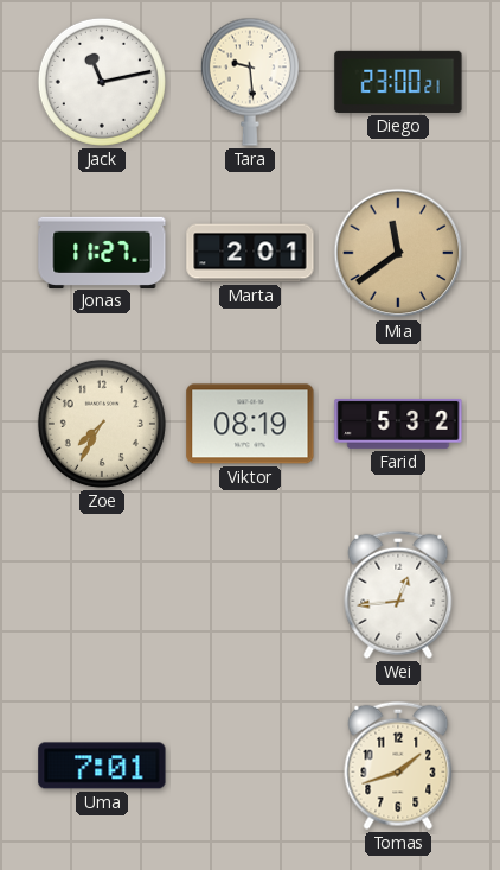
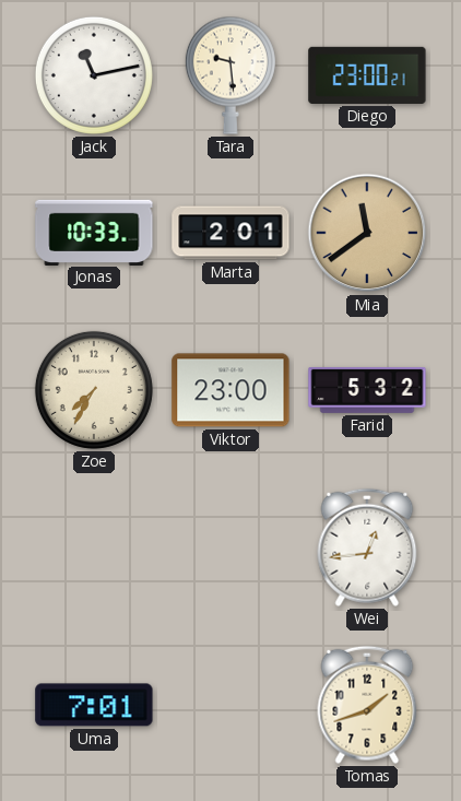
Jonas: 11:27 -> 10:33
Viktor: 08:19 -> 23:00
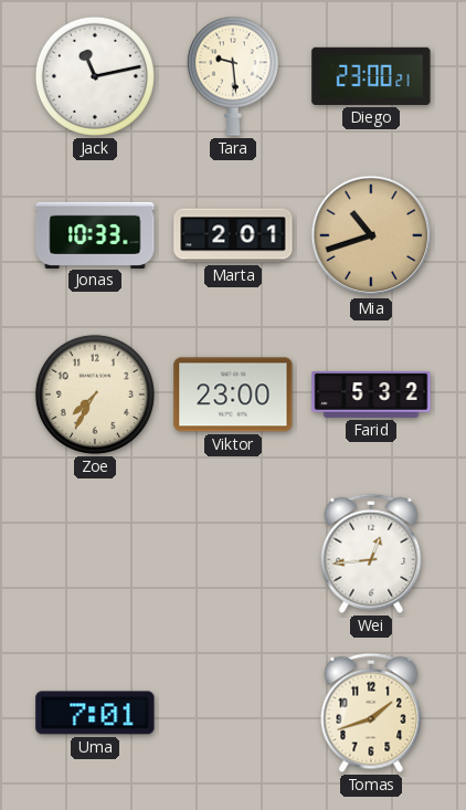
Mia: 11:39 -> 10:42
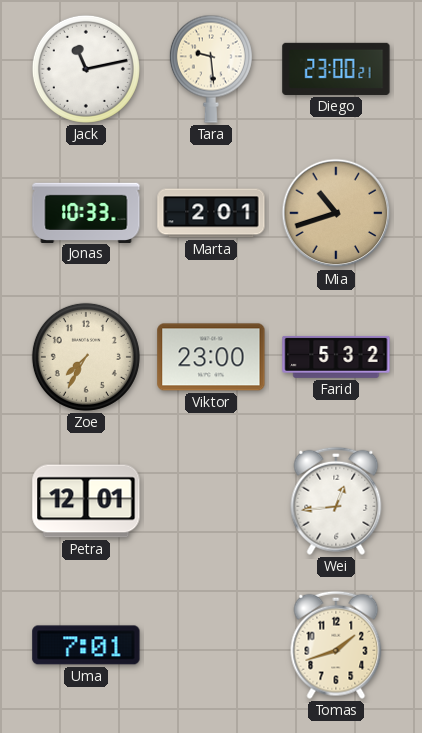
Petra: none -> 12:01
